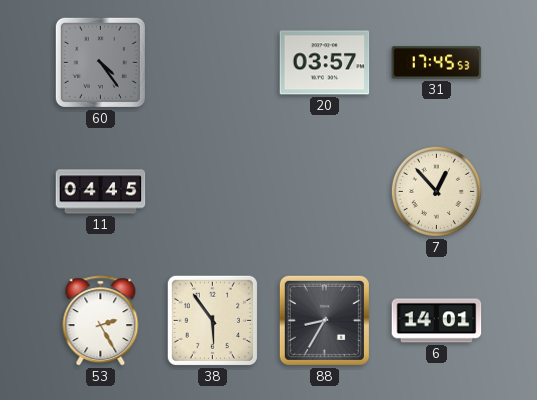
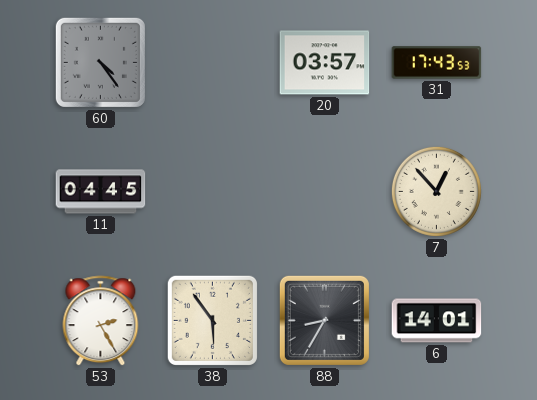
31: 17:45 -> 17:43
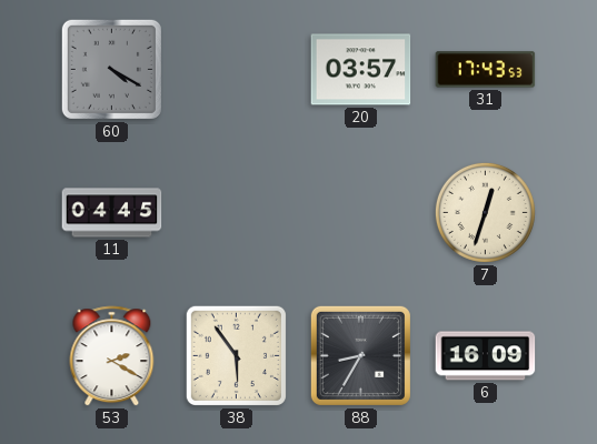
60: 4:24 -> 4:20
7: 12:53 -> 12:33
53: 2:25 -> 2:20
6: 14:01 -> 16:09
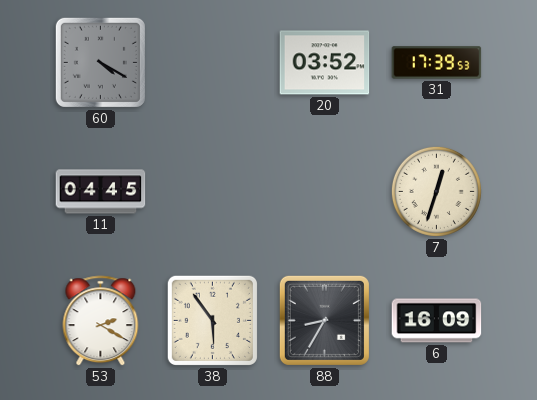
20: 03:57 -> 03:52
31: 17:43 -> 17:39
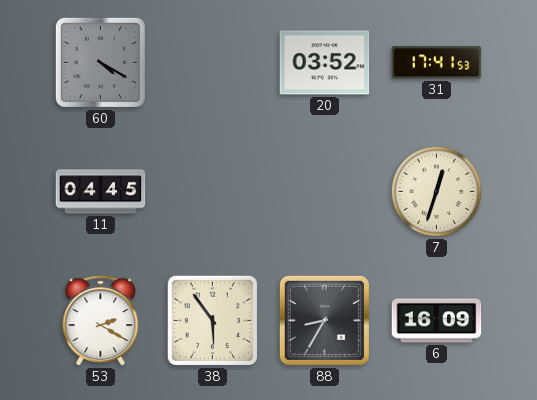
31: 17:39 -> 17:41
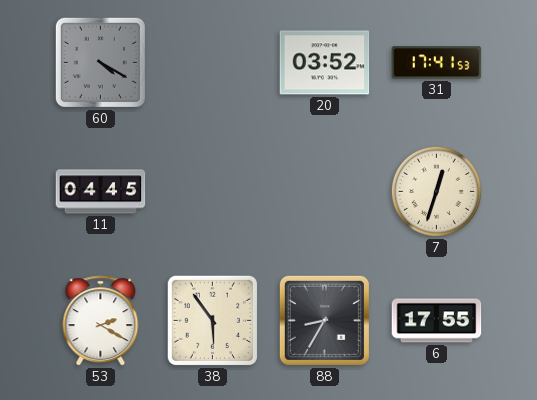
6: 16:09 -> 17:55
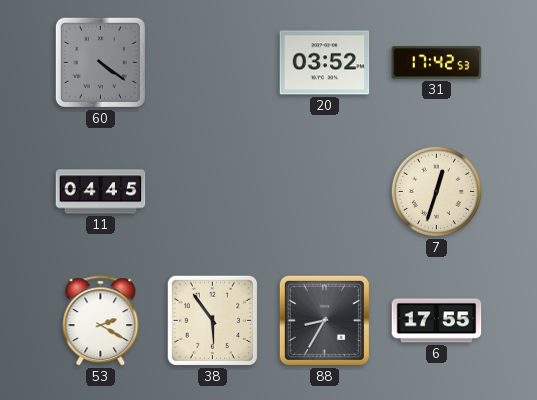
60: 4:20 -> 4:21
31: 17:41 -> 17:42
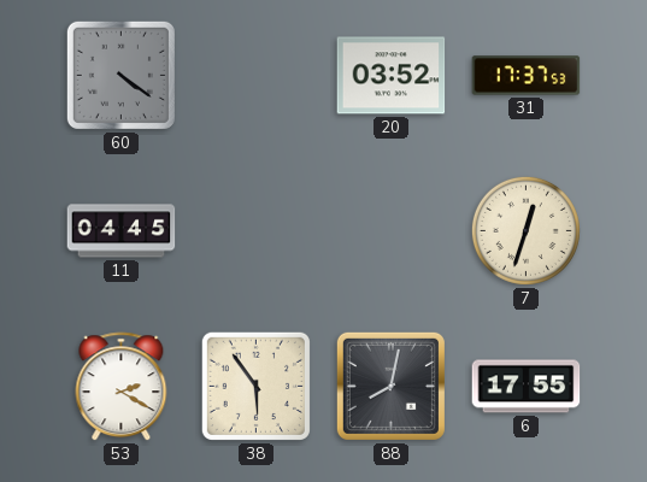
31: 17:42 -> 17:37
88: 8:35 -> 8:02
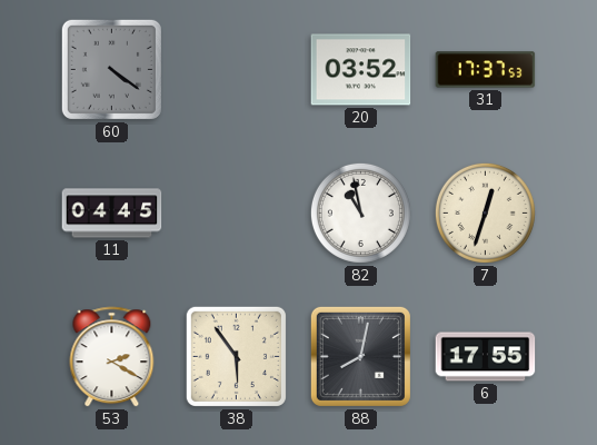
82: none -> 10:58
